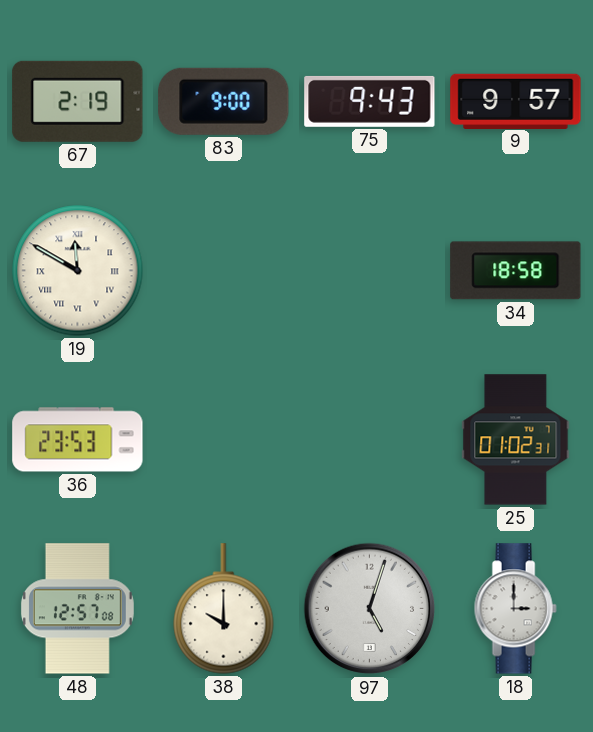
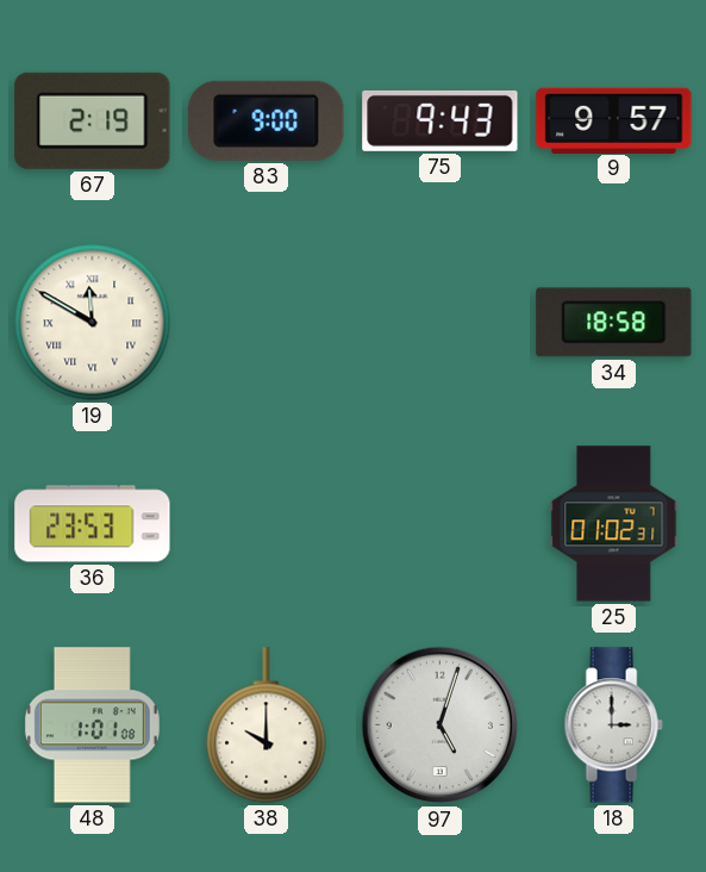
48: 12:57 -> 1:01
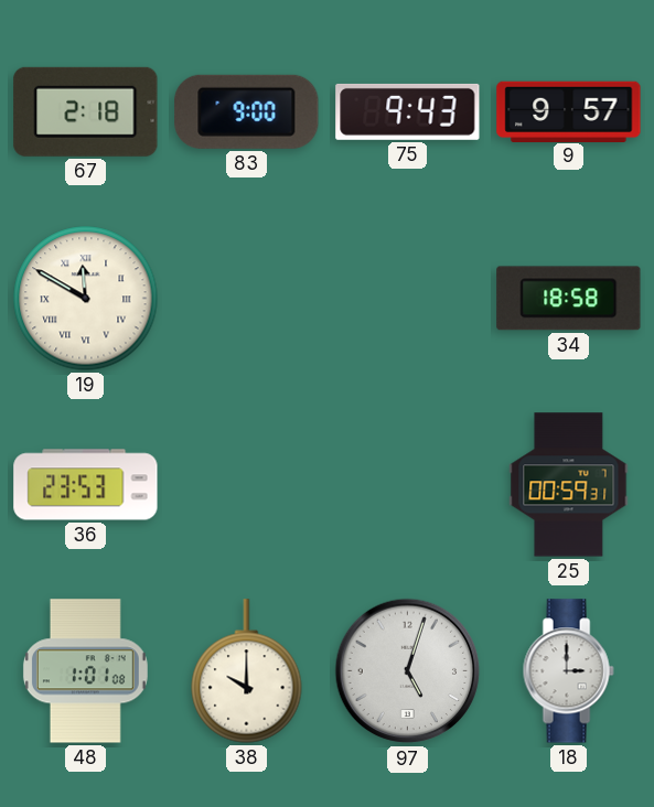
67: 2:19 -> 2:18
25: 01:02 -> 00:59
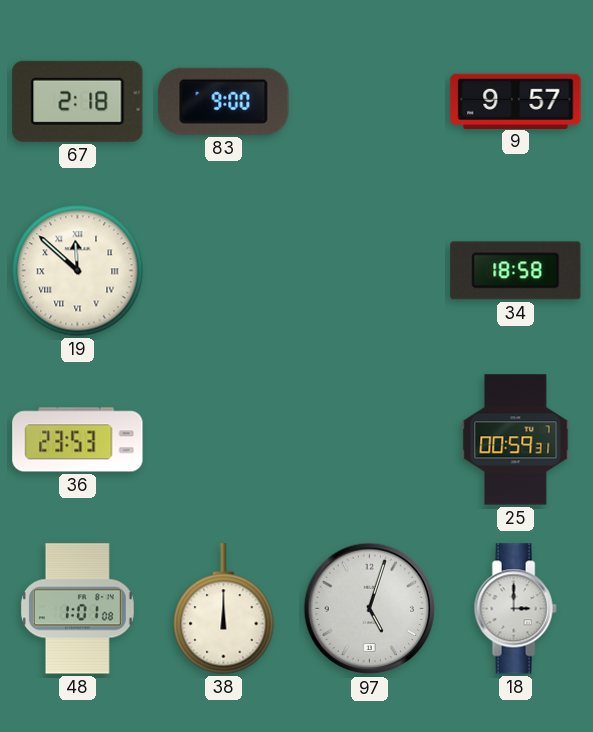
75: 9:43 -> none
19: 11:50 -> 11:52
38: 10:00 -> 12:00
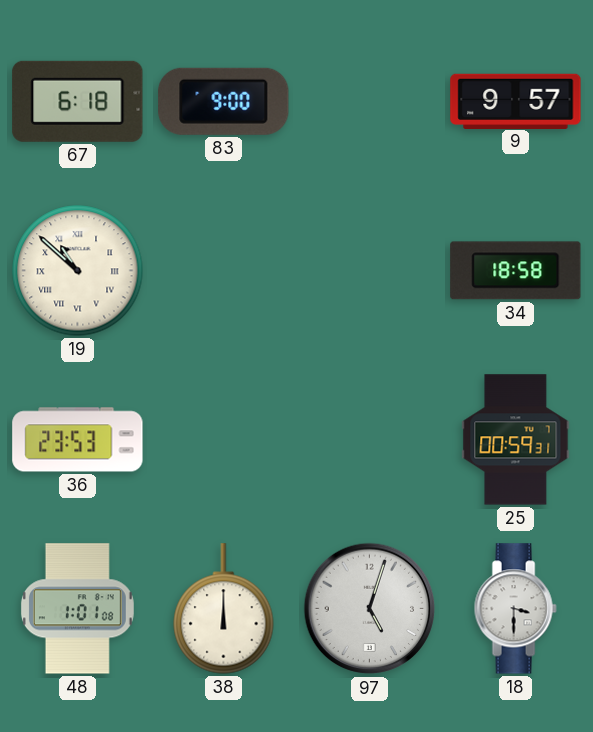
67: 2:18 -> 6:18
19: 11:52 -> 10:52
18: 3:00 -> 3:30
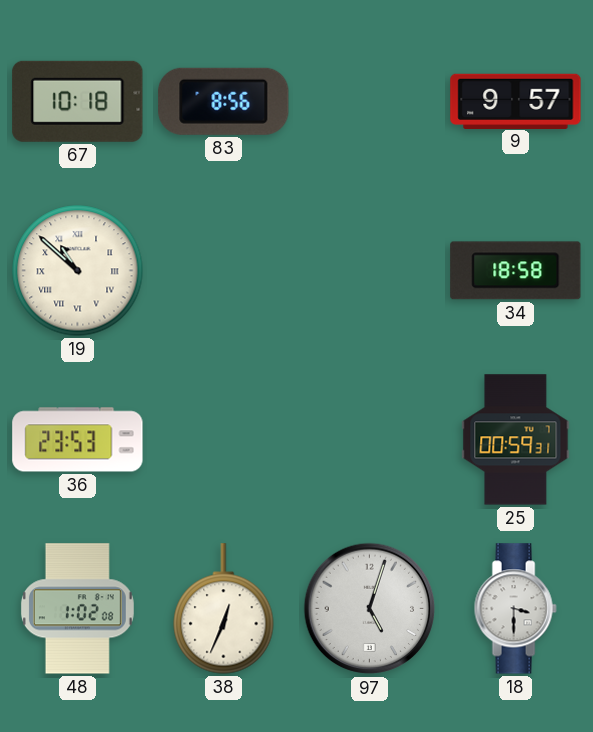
67: 6:18 -> 10:18
83: 9:00 -> 8:56
48: 1:01 -> 1:02
38: 12:00 -> 12:34
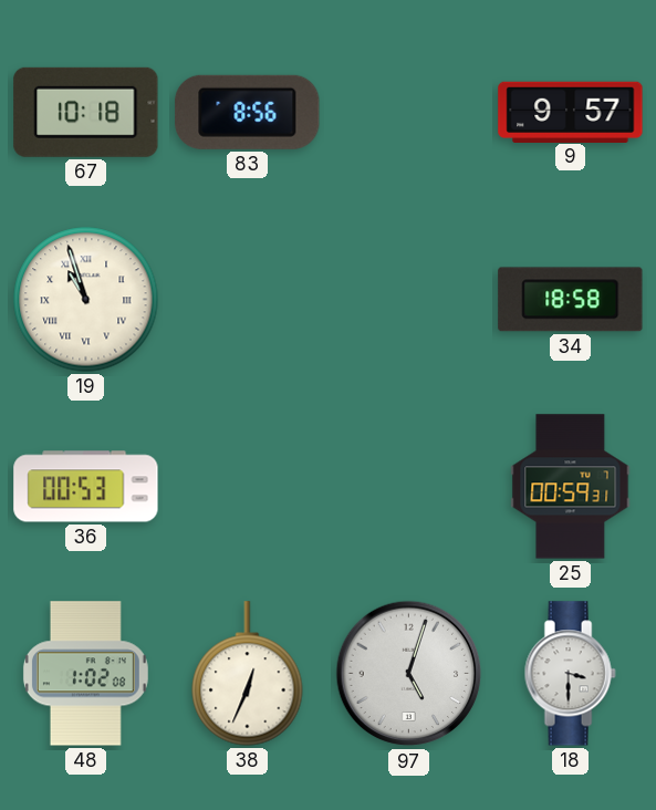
19: 10:52 -> 10:57
36: 23:53 -> 00:53
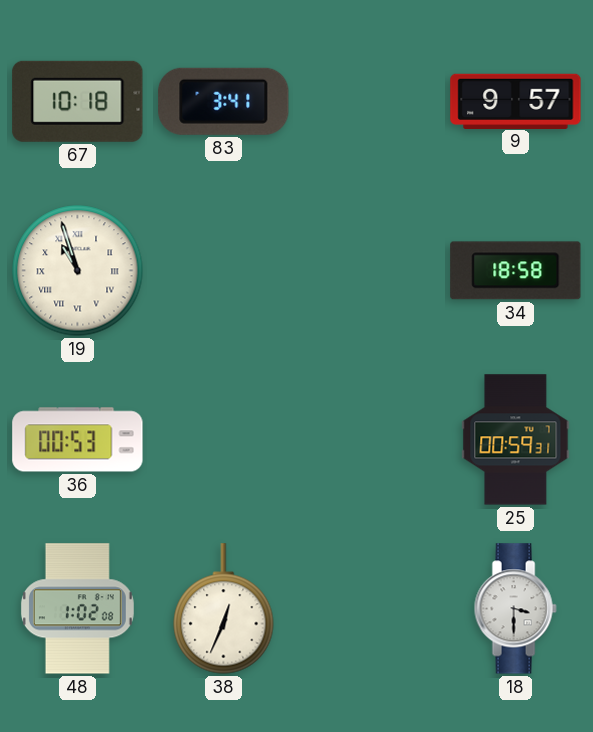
83: 8:56 -> 3:41
97: 5:03 -> none
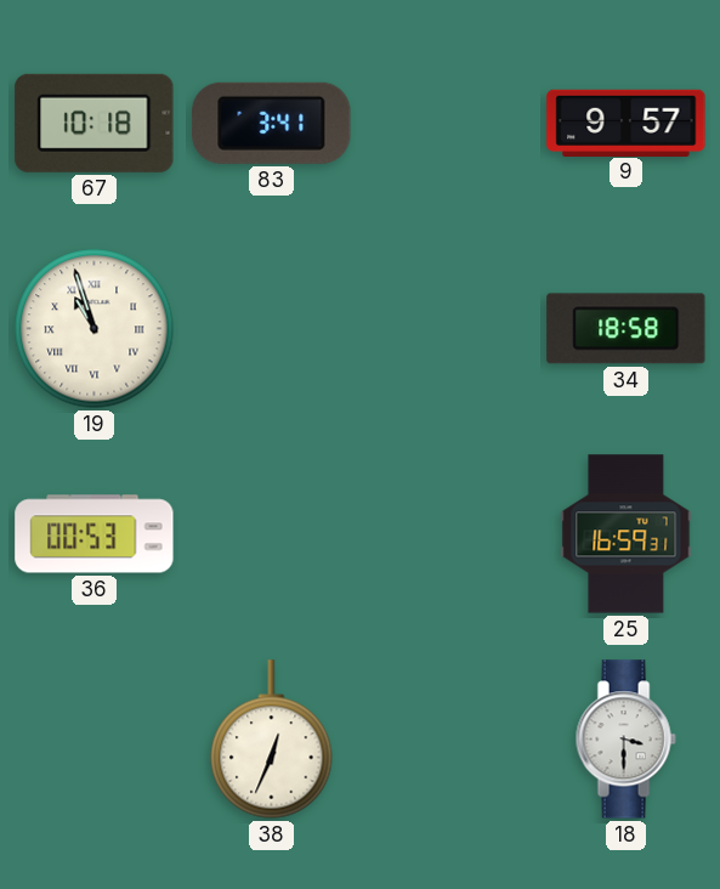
25: 00:59 -> 16:59
48: 1:02 -> none
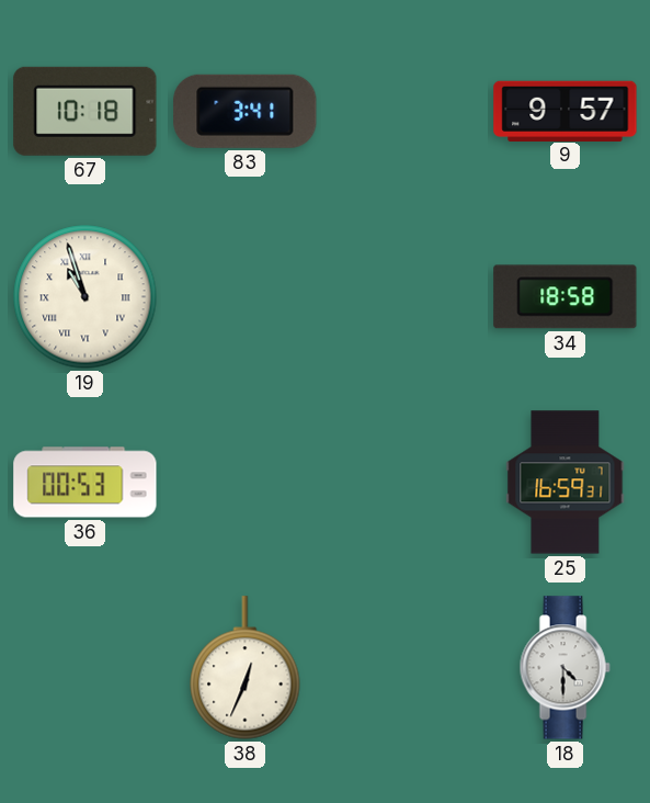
18: 3:30 -> 4:30
